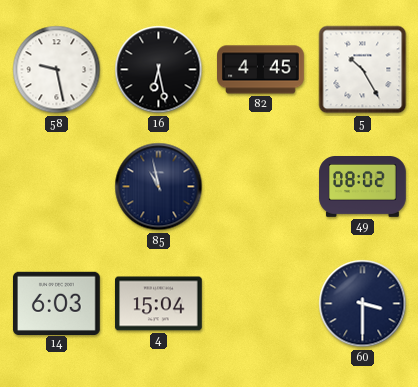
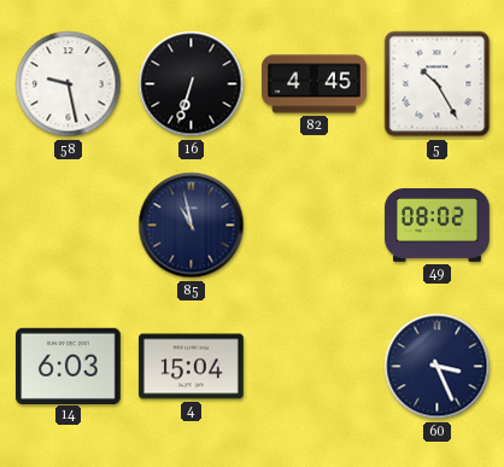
16: 6:28 -> 6:33
60: 3:30 -> 3:26
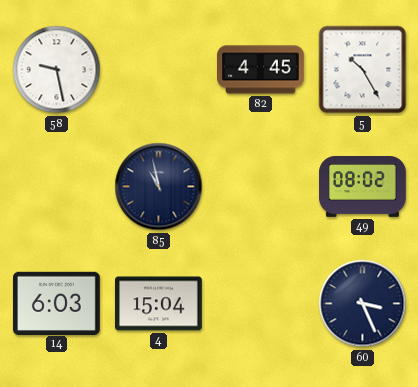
16: 6:33 -> none
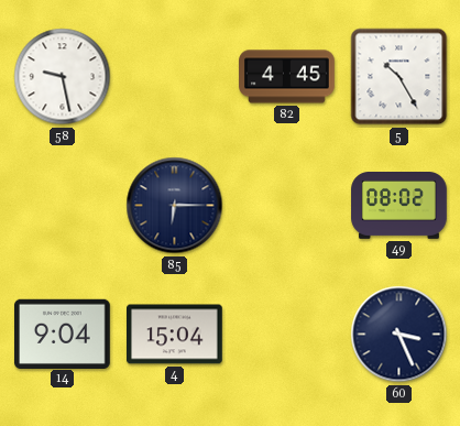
85: 10:58 -> 6:15
14: 6:03 -> 9:04
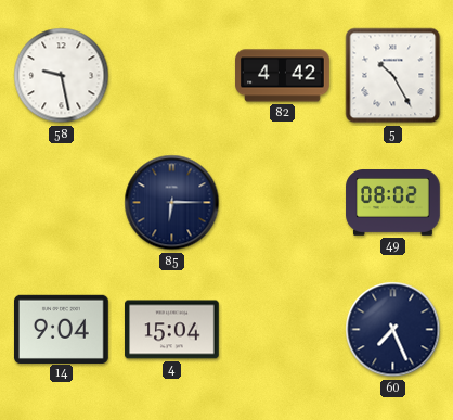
82: 4:45 -> 4:42
60: 3:26 -> 7:26
